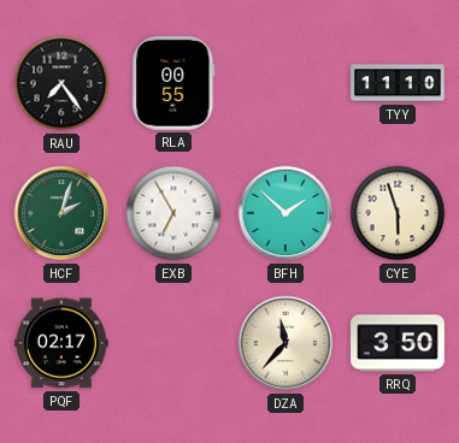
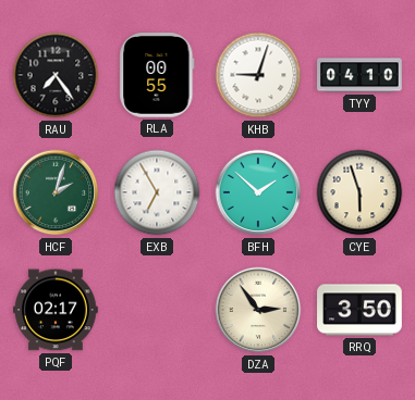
KHB: none -> 9:03
TYY: 11:10 -> 04:10
DZA: 11:37 -> 2:54
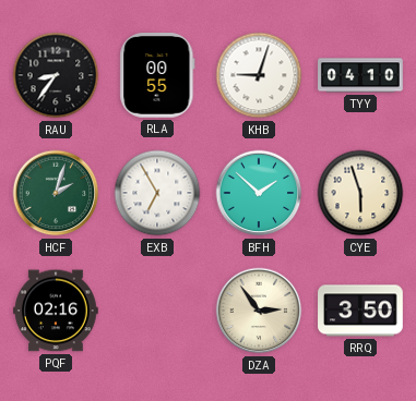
RAU: 7:24 -> 8:36
PQF: 02:17 -> 02:16
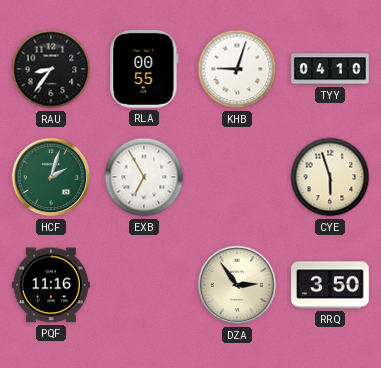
BFH: 1:52 -> none
PQF: 02:16 -> 11:16
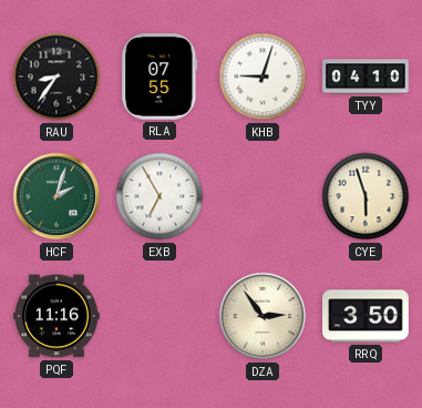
RLA: 00:55 -> 07:55
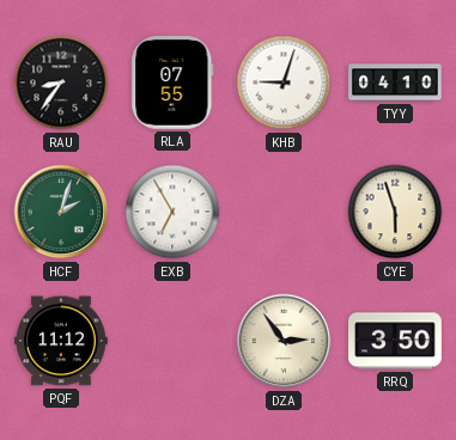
PQF: 11:16 -> 11:12
